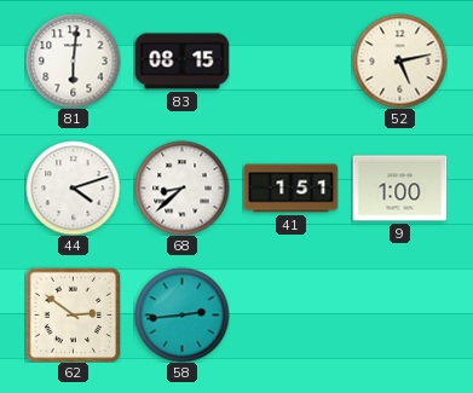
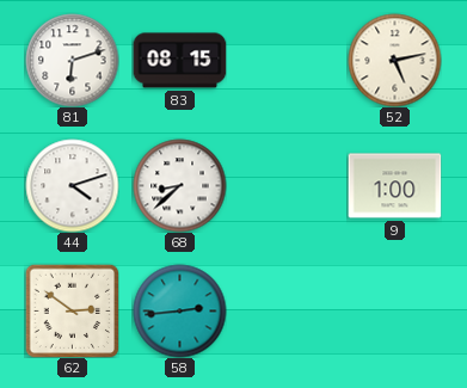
81: 6:01 -> 6:12
41: 1:51 -> none
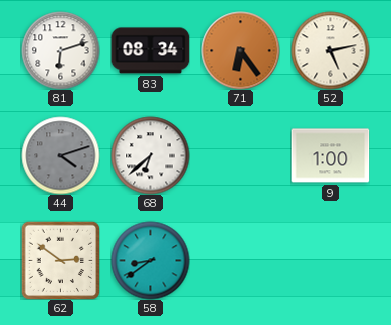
83: 08:15 -> 08:34
71: none -> 6:24
44 dial: white -> grey
68: 8:38 -> 6:38
58: 2:44 -> 8:39
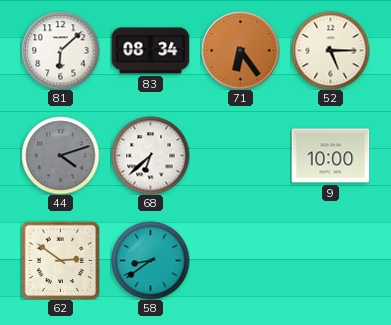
81: 6:12 -> 6:08
52: 5:13 -> 5:15
9: 1:00 -> 10:00
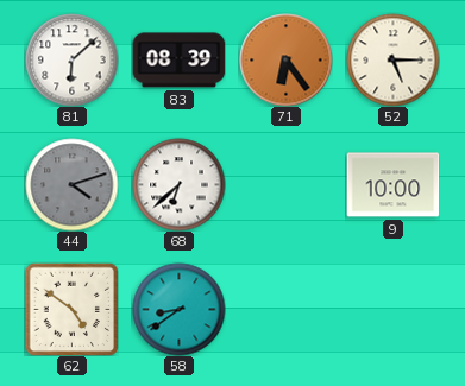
83: 08:34 -> 08:39
62: 2:51 -> 4:51
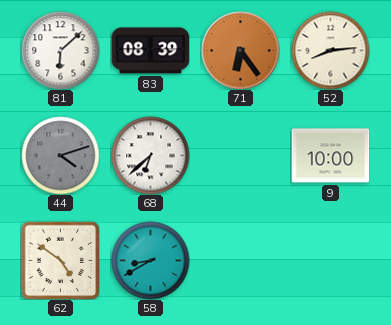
52: 5:15 -> 8:14
58: 8:39 -> 8:40
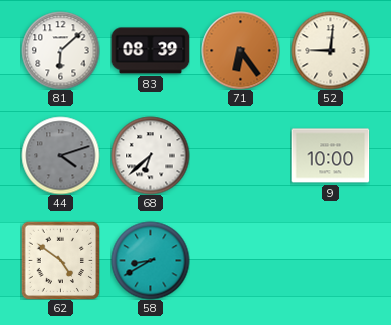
52: 8:14 -> 9:01
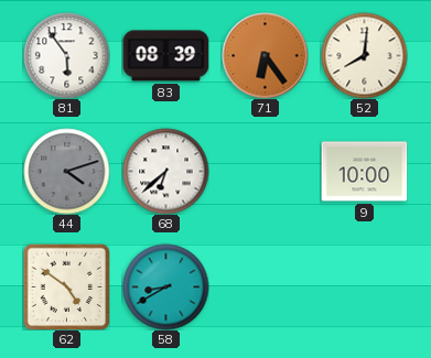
81: 6:08 -> 5:54
52: 9:01 -> 8:01
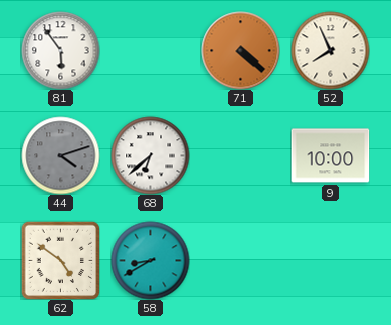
83: 08:39 -> none
71: 6:24 -> 4:22
52: 8:01 -> 7:56
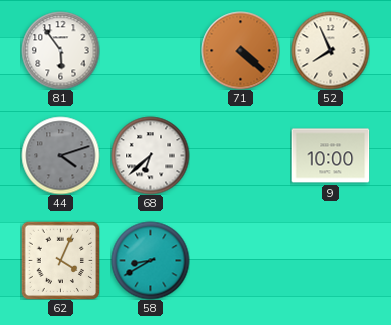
62: 4:51 -> 4:04
